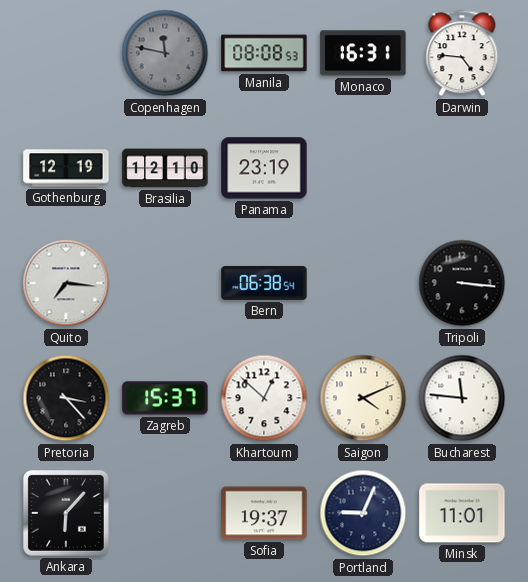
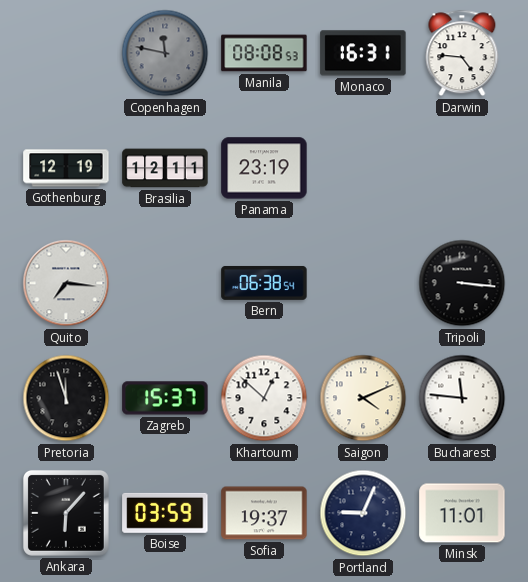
Brasilia: 12:10 -> 12:11
Pretoria: 3:23 -> 11:57
Boise: none -> 03:59
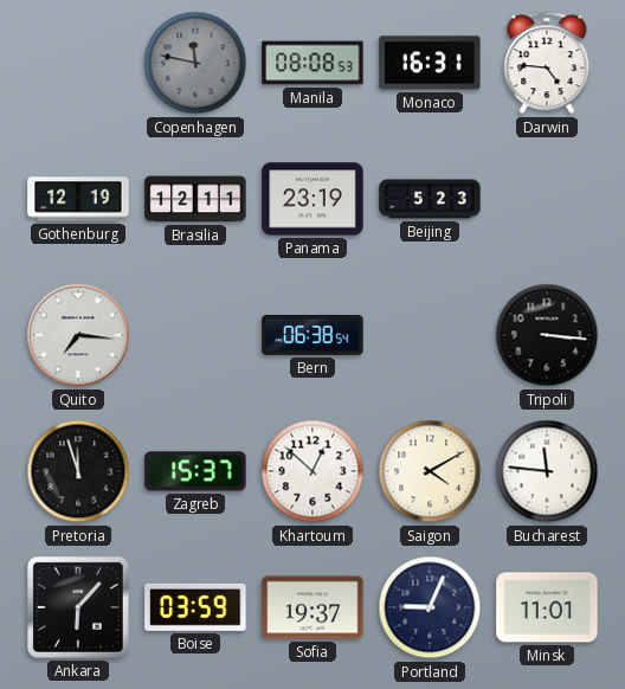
Beijing: none -> 5:23
Saigon: 4:11 -> 4:10
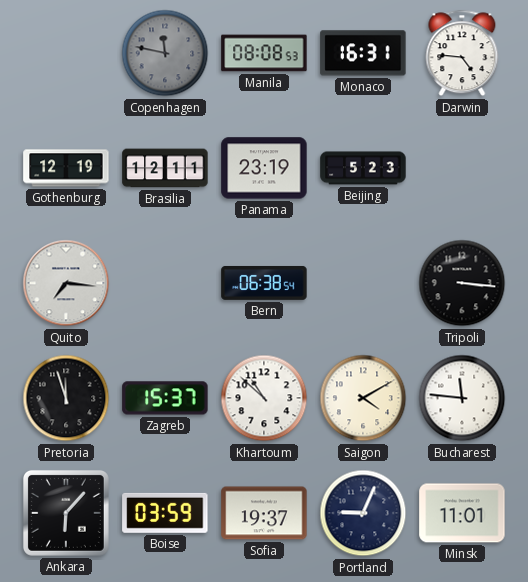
Khartoum: 12:52 -> 10:52
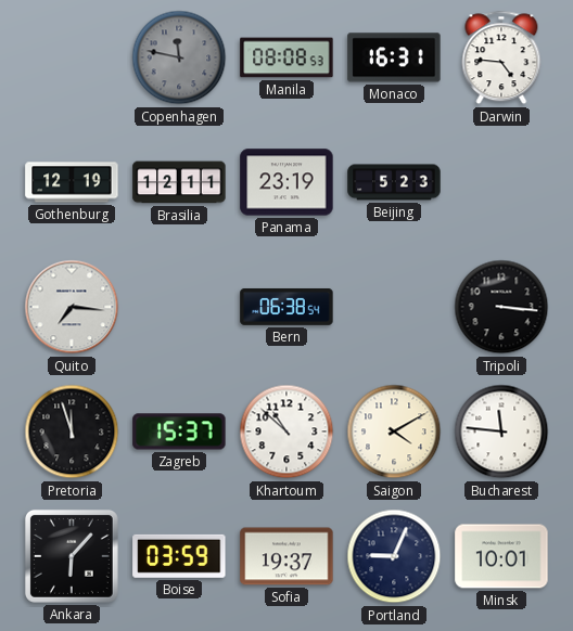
Minsk: 11:01 -> 10:01
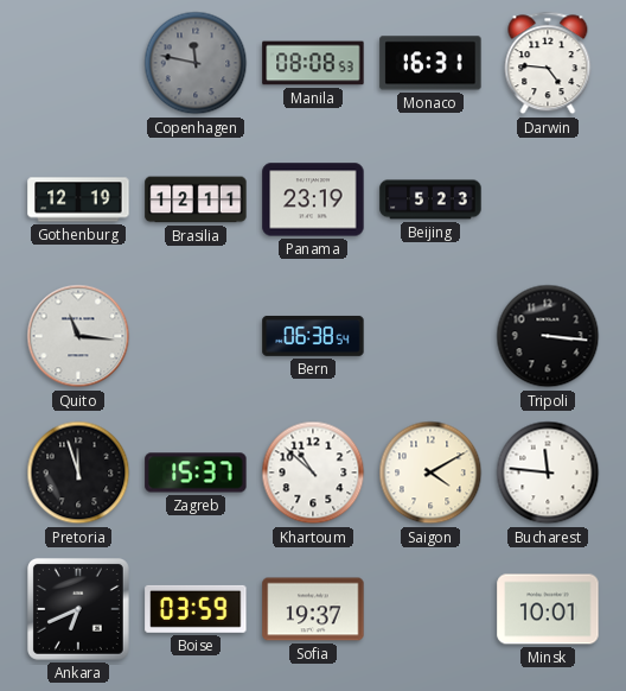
Quito: 7:16 -> 11:16
Ankara: 6:07 -> 6:41
Portland: 9:04 -> none
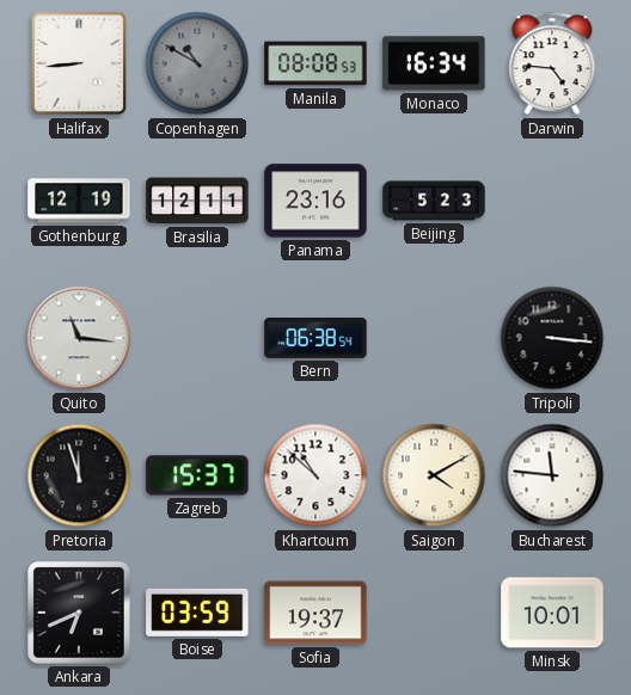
Halifax: none -> 8:44
Copenhagen: 11:47 -> 10:50
Monaco: 16:31 -> 16:34
Panama: 23:19 -> 23:16
